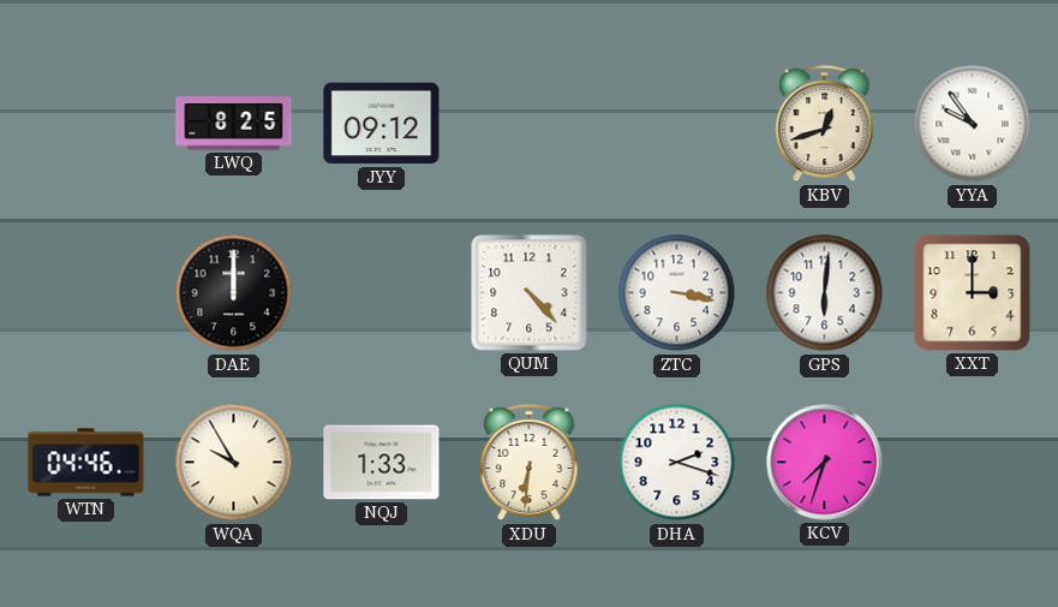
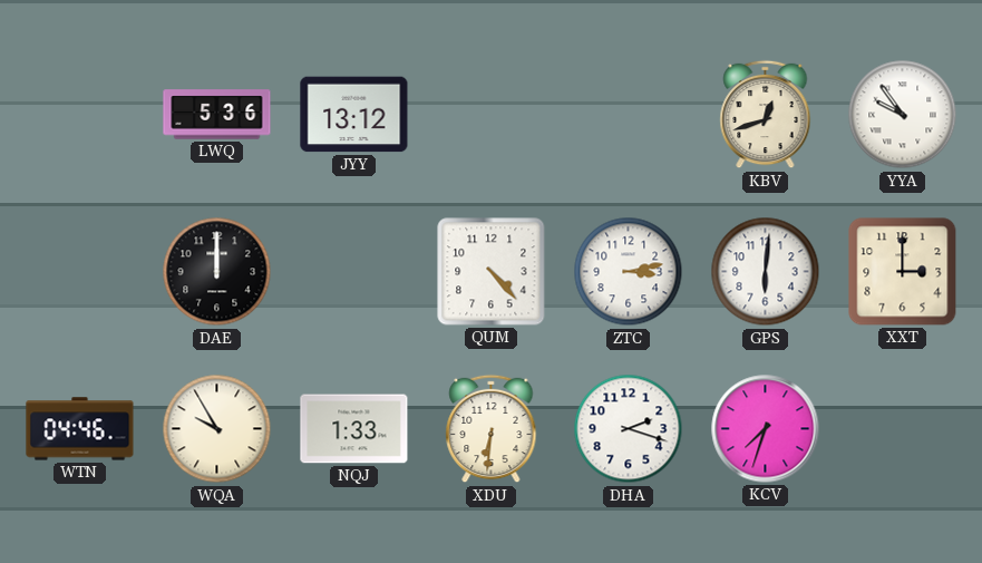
LWQ: 8:25 -> 5:36
JYY: 09:12 -> 13:12
ZTC: 3:17 -> 3:13
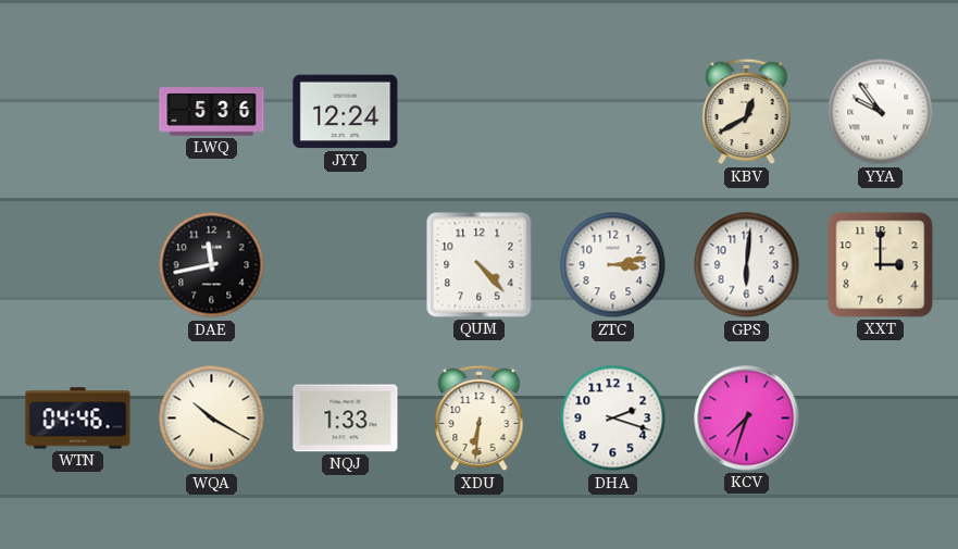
JYY: 13:12 -> 12:24
KBV: 12:42 -> 12:40
DAE: 12:00 -> 11:43
WQA: 9:55 -> 10:20
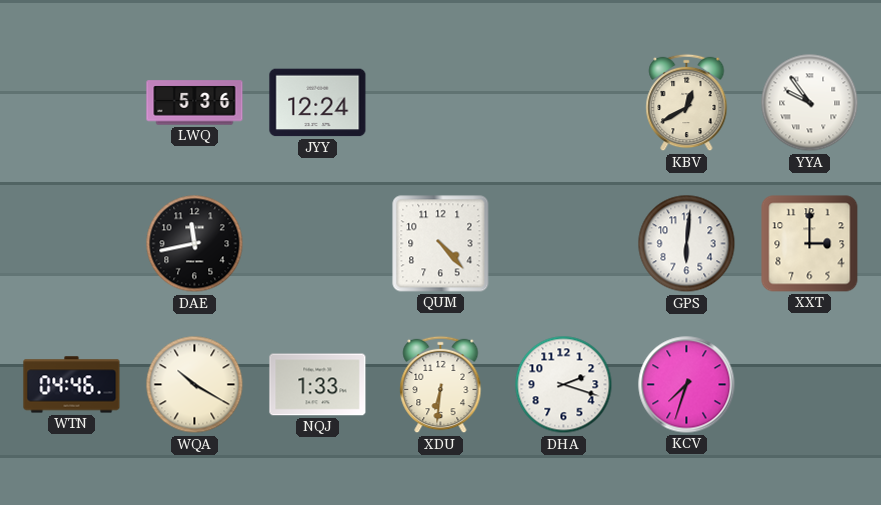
ZTC: 3:13 -> none
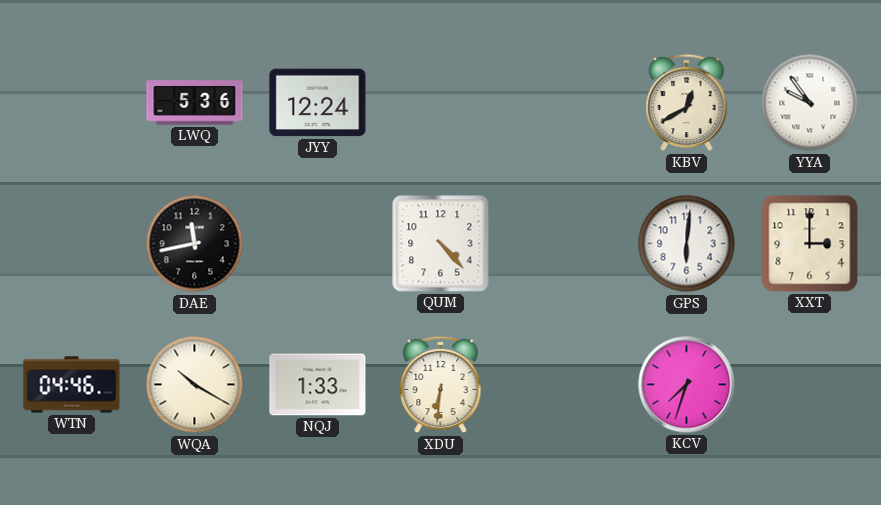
DHA: 2:18 -> none
